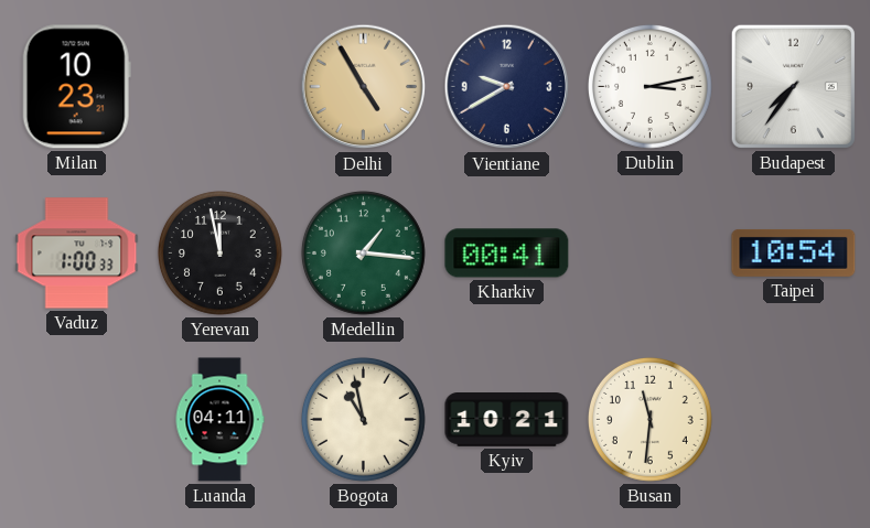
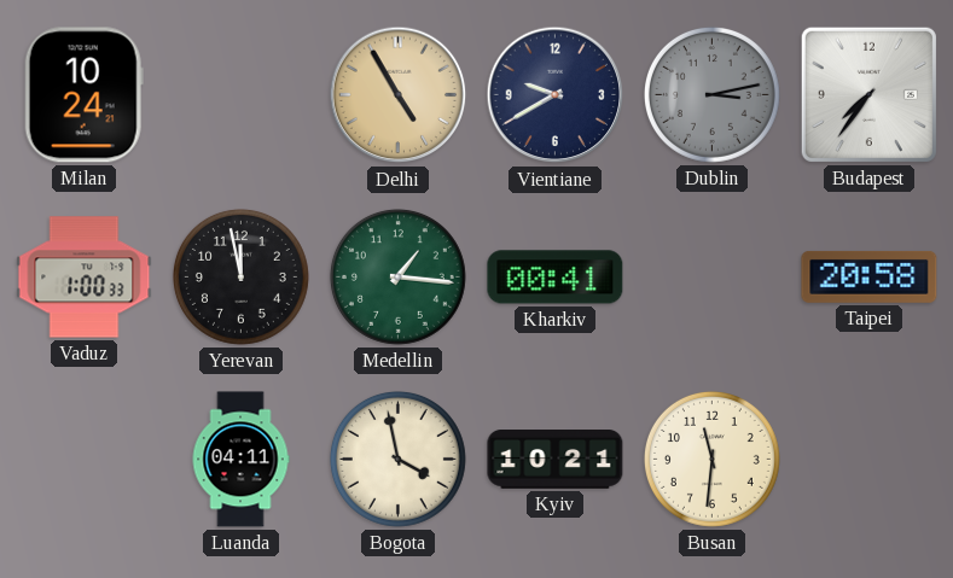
Milan: 10:23 -> 10:24
Dublin dial: white -> grey
Taipei: 10:54 -> 20:58
Bogota: 10:58 -> 3:58
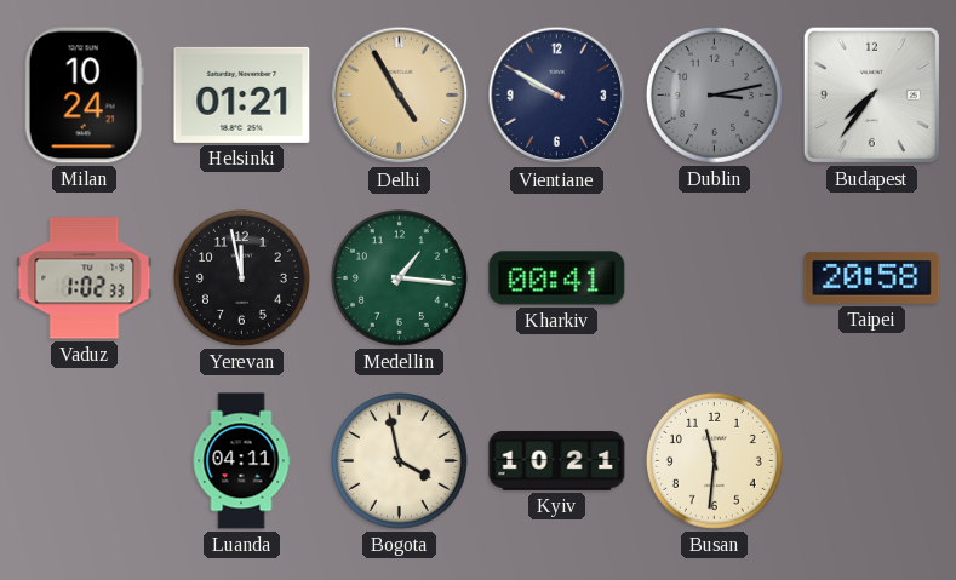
Helsinki: none -> 01:21
Vientiane: 9:40 -> 9:50
Vaduz: 1:00 -> 1:02
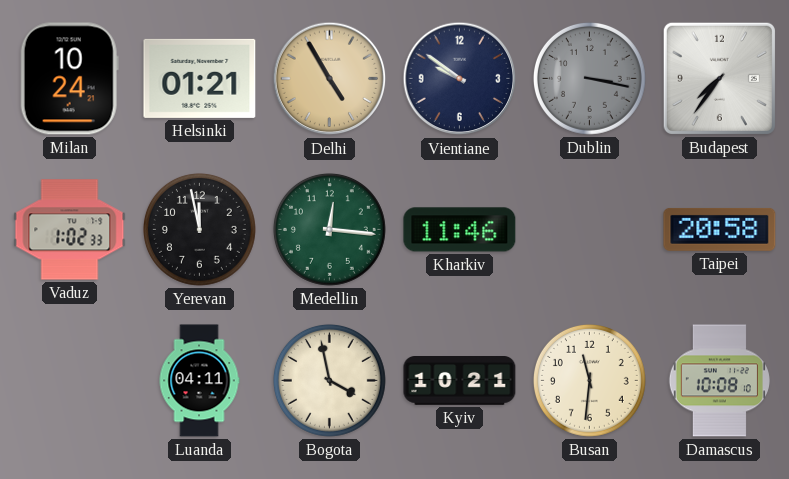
Vientiane: 9:50 -> 9:51
Dublin: 3:13 -> 3:17
Medellin: 1:16 -> 12:16
Kharkiv: 00:41 -> 11:46
Damascus: none -> 10:08
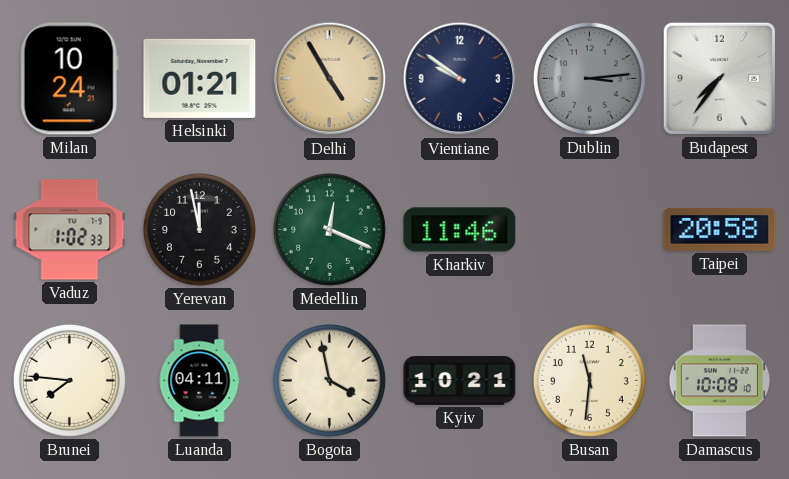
Dublin: 3:17 -> 3:14
Medellin: 12:16 -> 12:19
Brunei: none -> 7:46
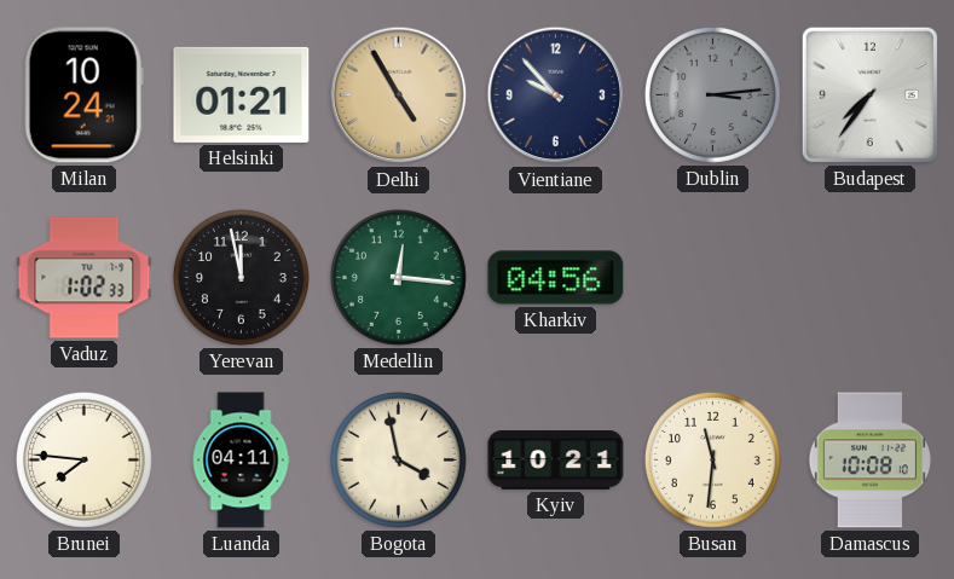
Vientiane: 9:51 -> 9:53
Medellin: 12:19 -> 12:16
Kharkiv: 11:46 -> 04:56
Taipei: 20:58 -> none
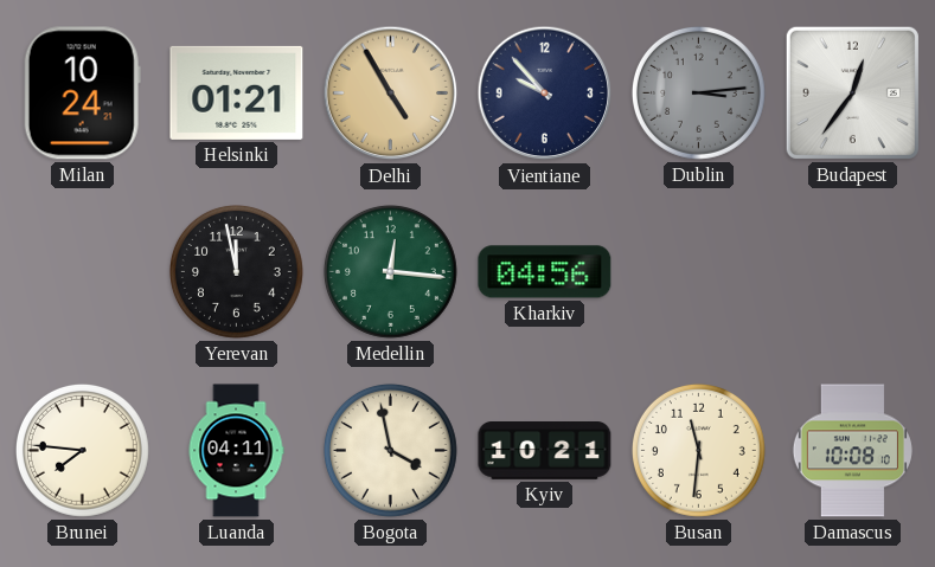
Budapest: 7:36 -> 12:36
Vaduz: 1:02 -> none
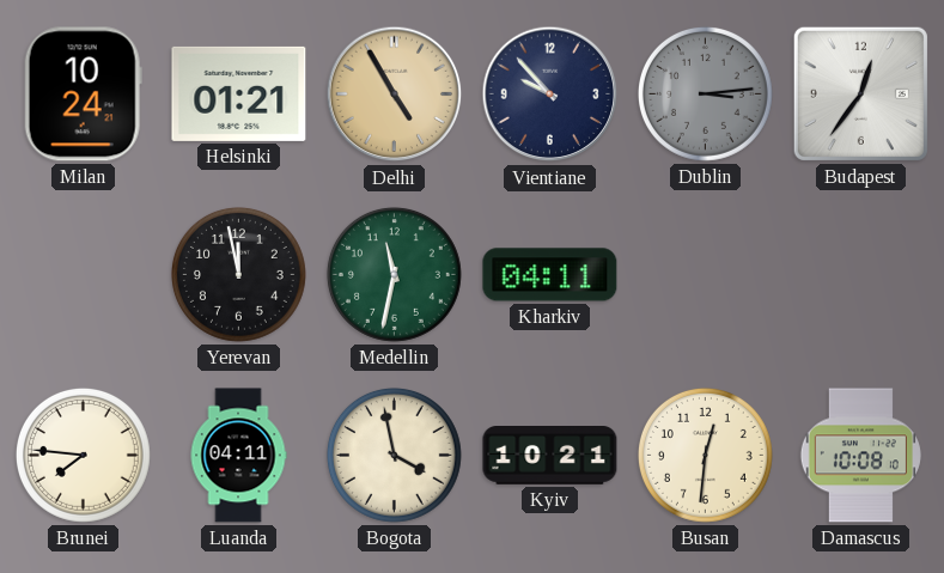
Medellin: 12:16 -> 11:32
Kharkiv: 04:56 -> 04:11
Busan: 11:31 -> 12:31
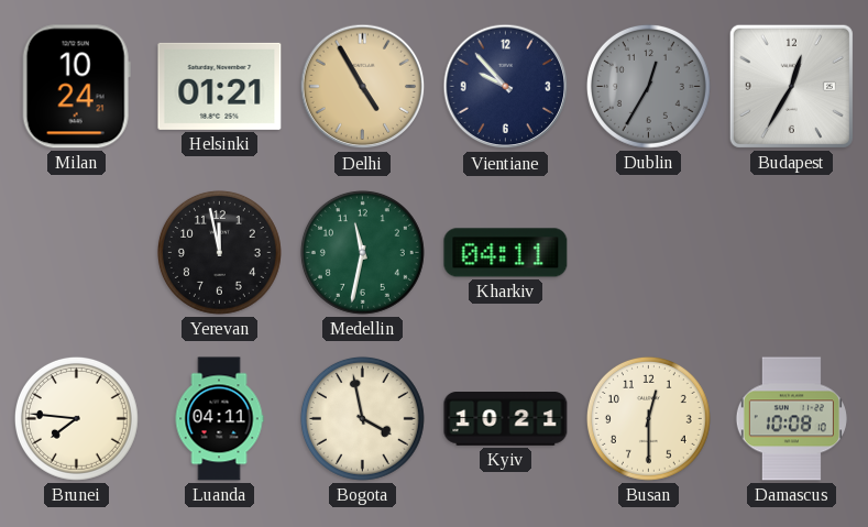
Dublin: 3:14 -> 12:35
Budapest: 12:36 -> 12:35
Busan: 12:31 -> 12:30
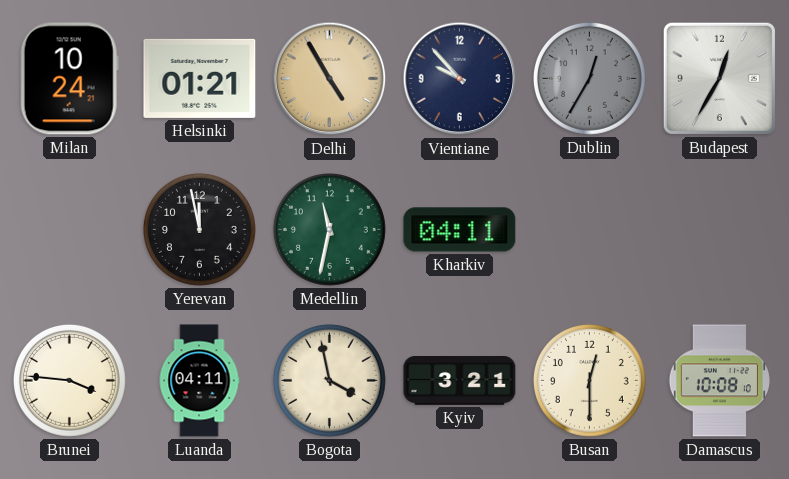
Brunei: 7:46 -> 3:46
Kyiv: 10:21 -> 3:21
